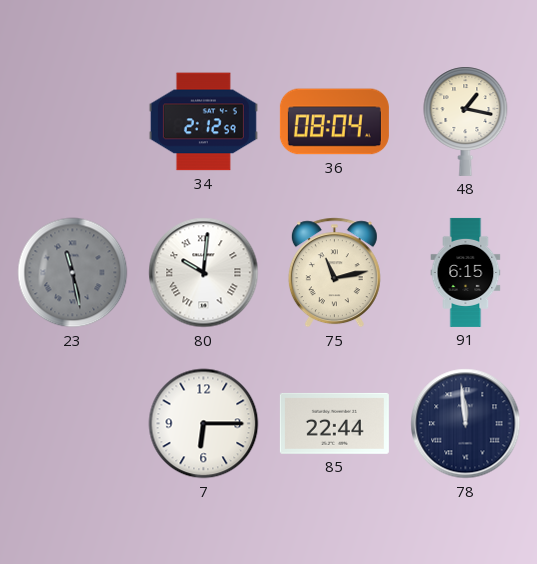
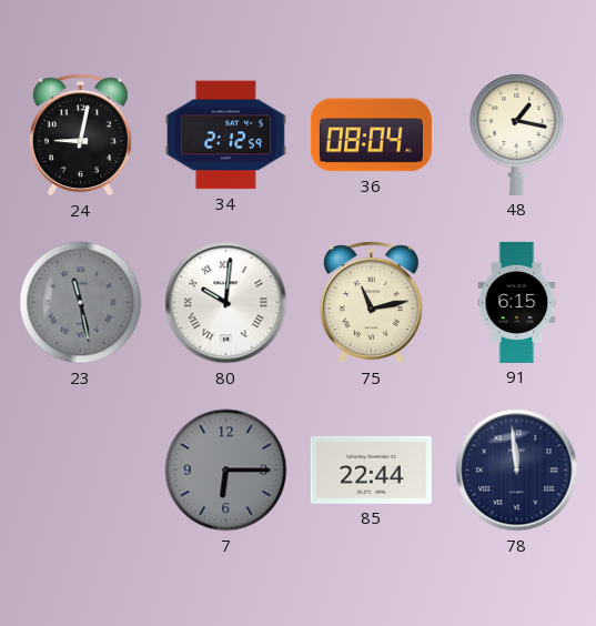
24: none -> 9:02
7 dial: white -> grey
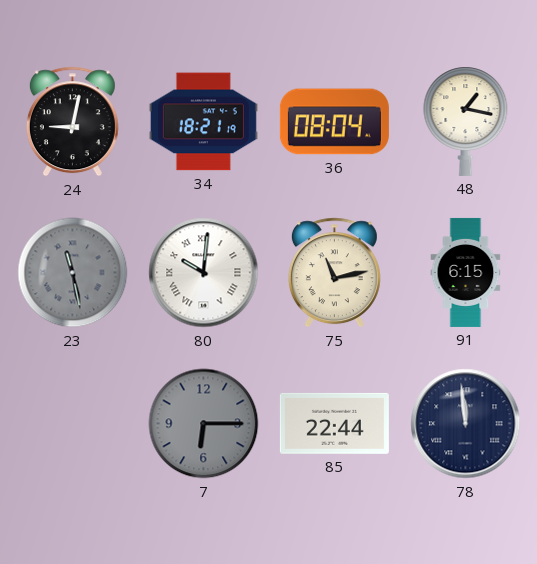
34: 2:12 -> 18:21
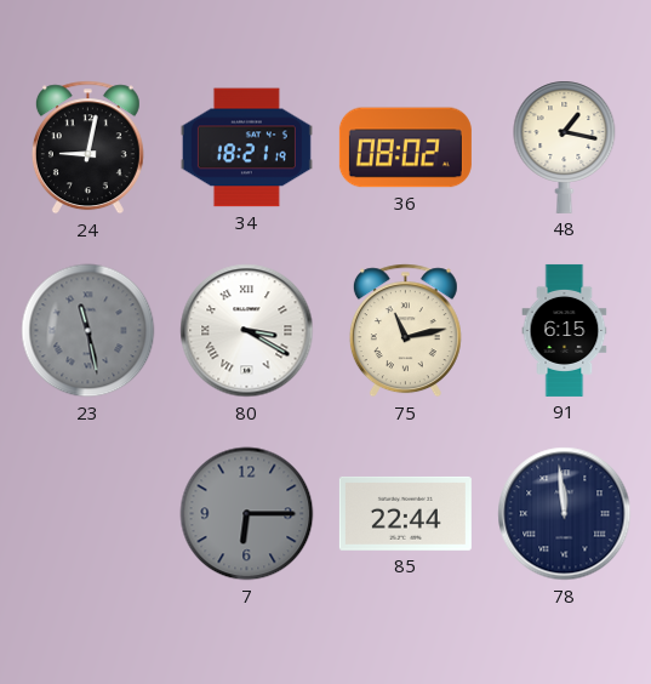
36: 08:04 -> 08:02
80: 10:01 -> 3:20
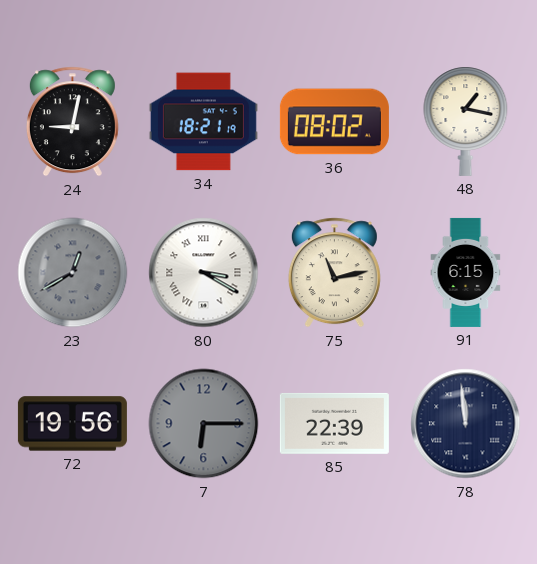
23: 11:28 -> 12:40
72: none -> 19:56
85: 22:44 -> 22:39
